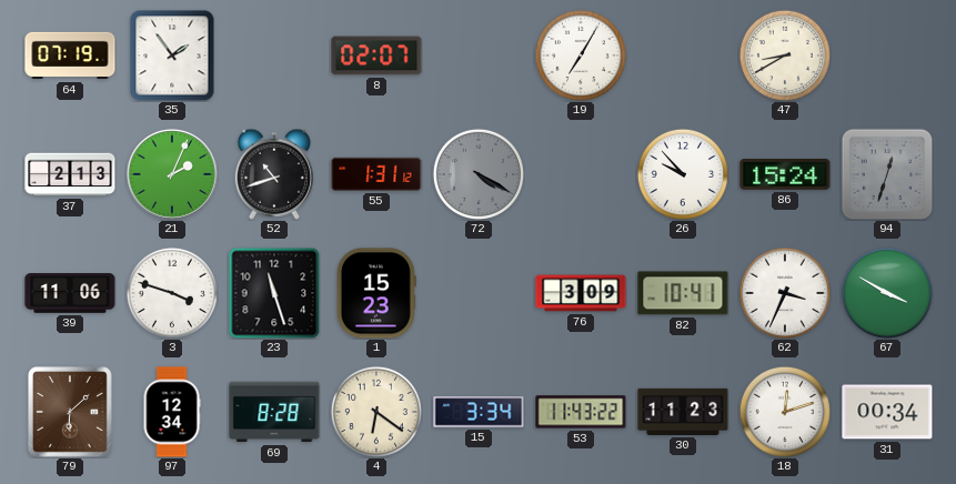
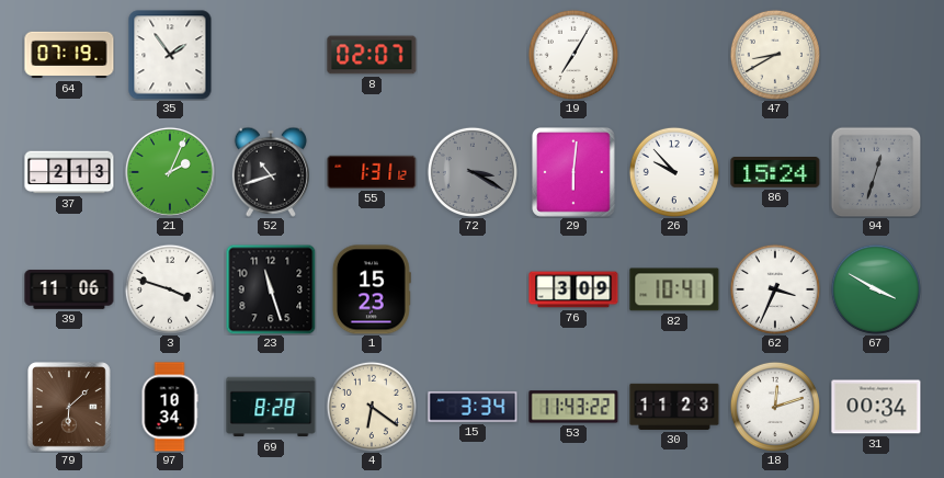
72: 4:20 -> 3:20
29: none -> 6:01
97: 12:34 -> 10:34
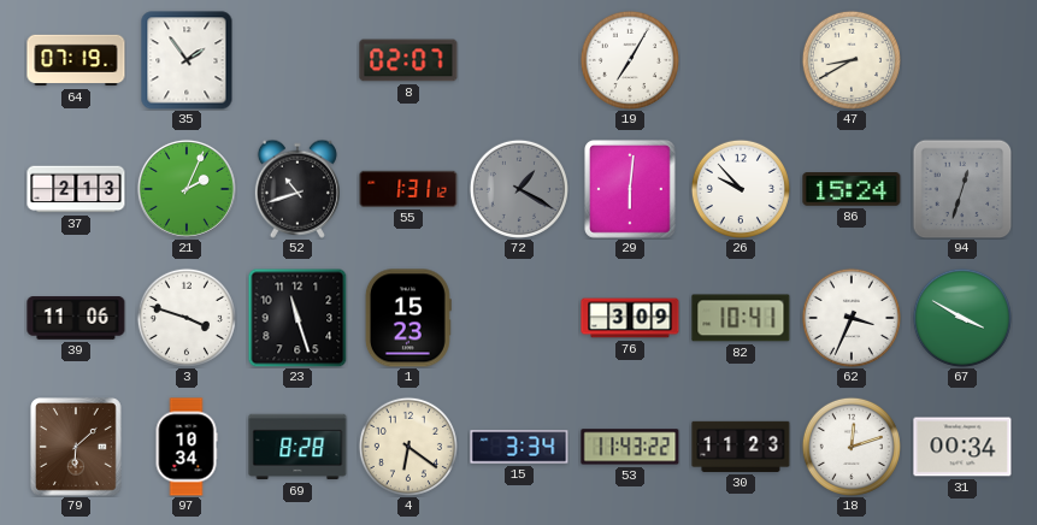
72: 3:20 -> 1:20
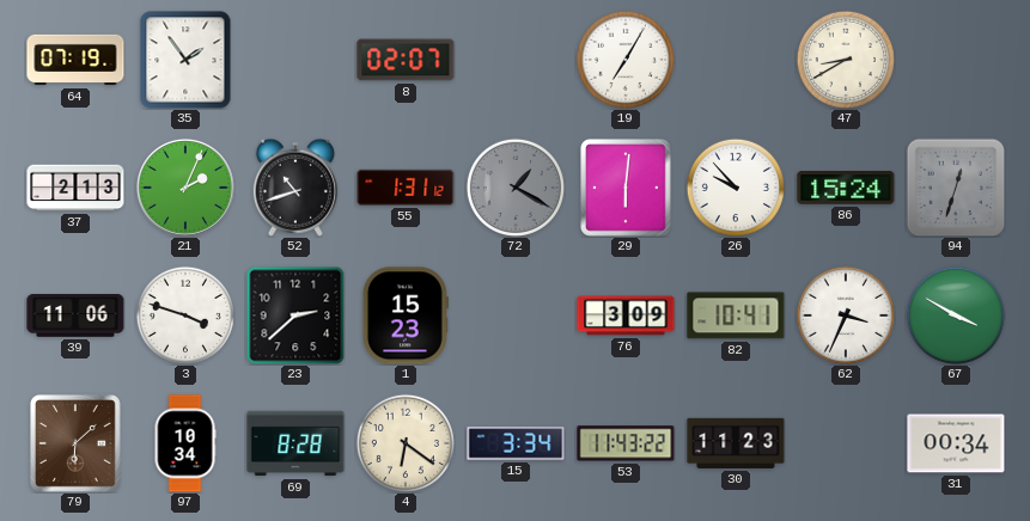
23: 11:27 -> 2:38
18: 12:12 -> none
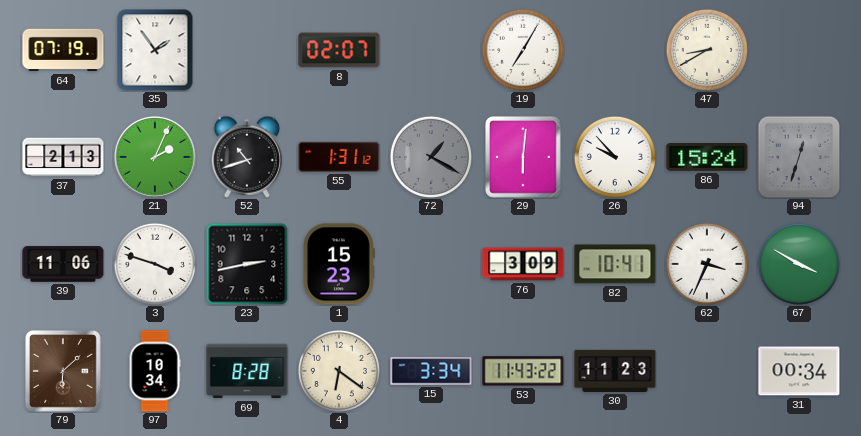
23: 2:38 -> 2:43
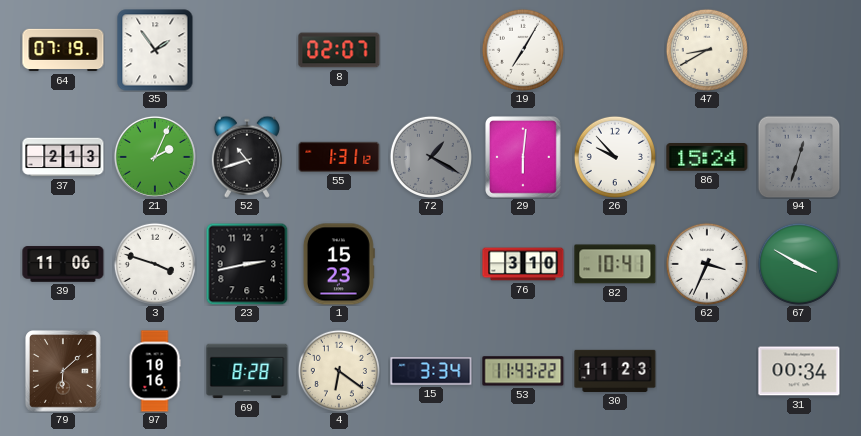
76: 3:09 -> 3:10
97: 10:34 -> 10:16
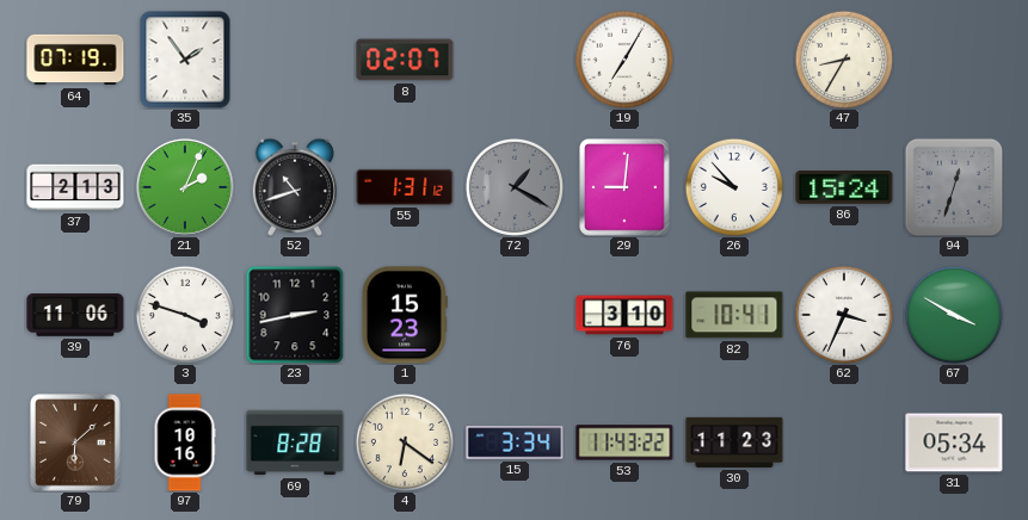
47: 8:40 -> 8:35
29: 6:01 -> 9:01
31: 00:34 -> 05:34
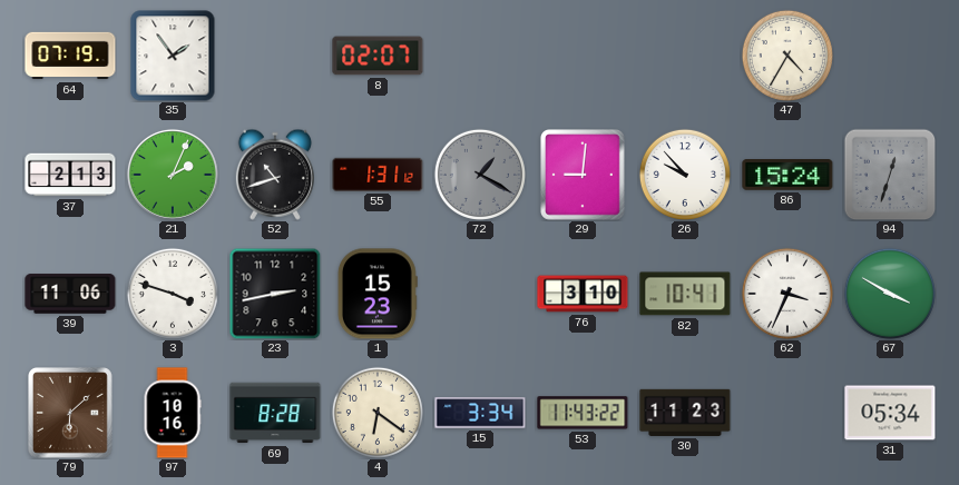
19: 7:05 -> none
47: 8:35 -> 4:35
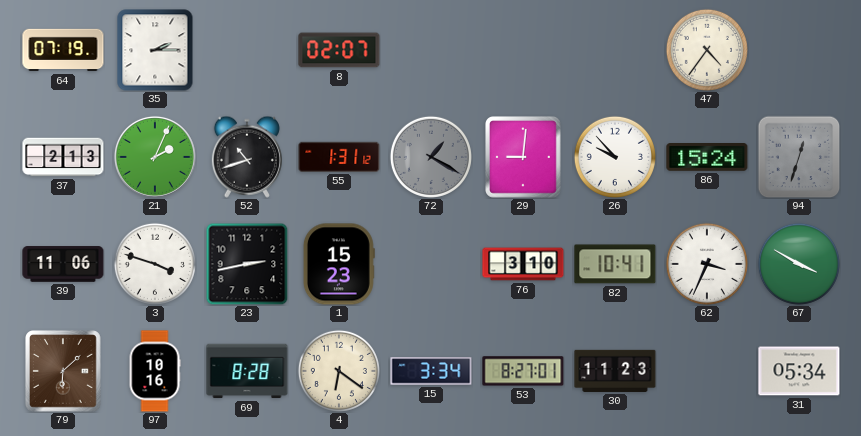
35: 1:54 -> 2:15
47: 4:35 -> 4:36
53: 11:43 -> 8:27
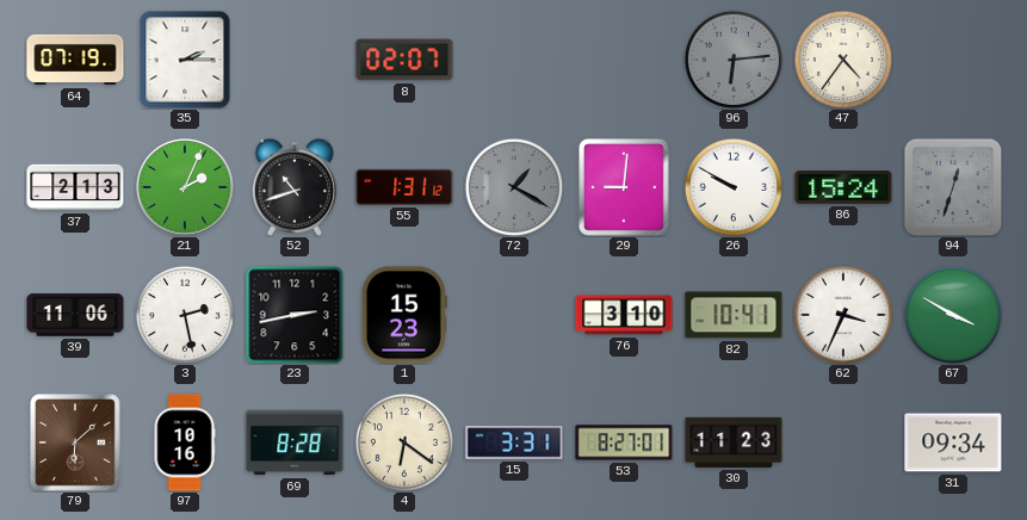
96: none -> 6:14
26: 9:53 -> 9:50
3: 3:48 -> 2:28
15: 3:34 -> 3:31
31: 05:34 -> 09:34
